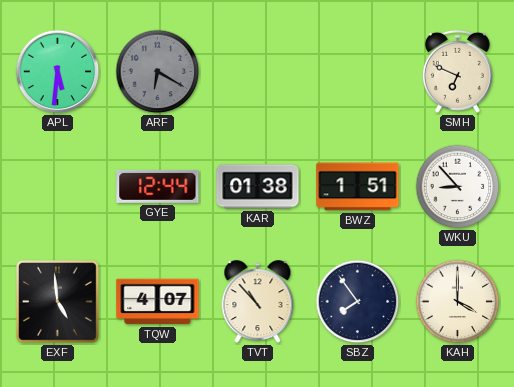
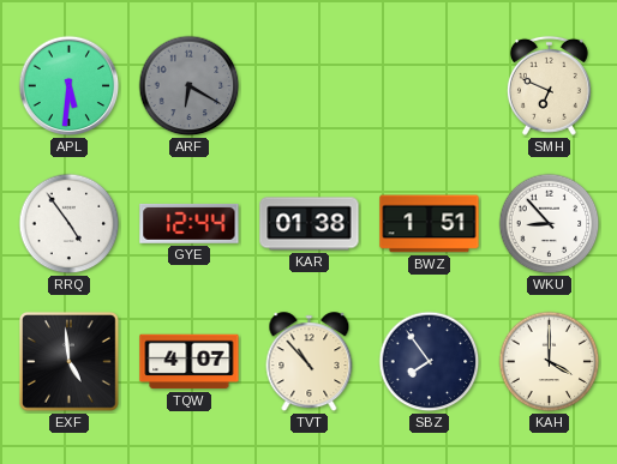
RRQ: none -> 4:54
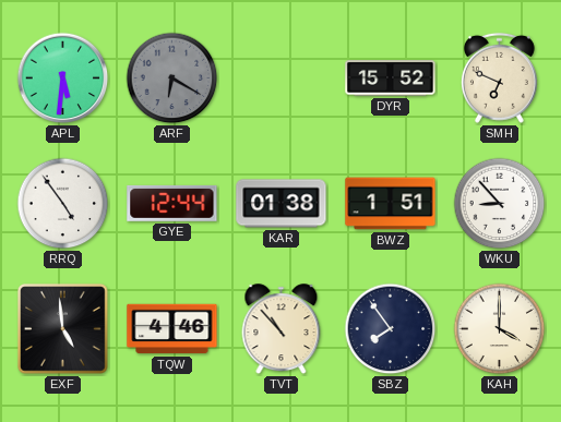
DYR: none -> 15:52
TQW: 4:07 -> 4:46
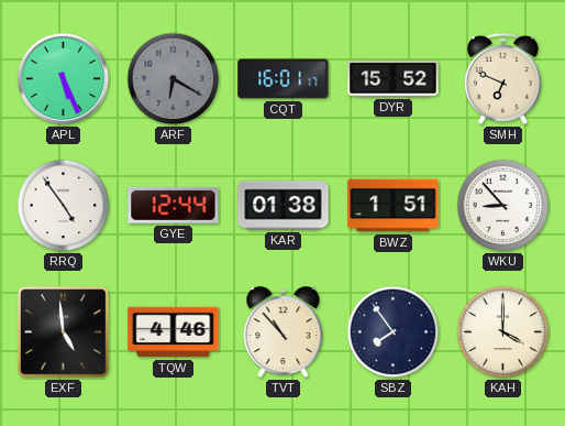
APL: 5:31 -> 5:26
CQT: none -> 16:01
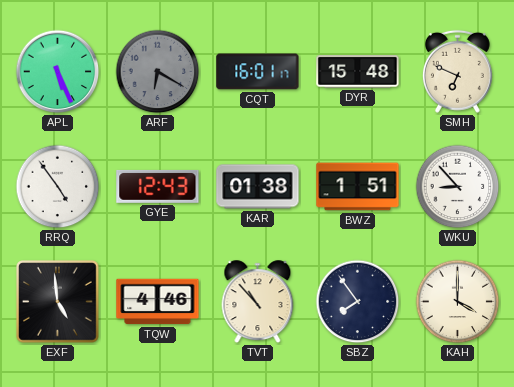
DYR: 15:52 -> 15:48
GYE: 12:44 -> 12:43
